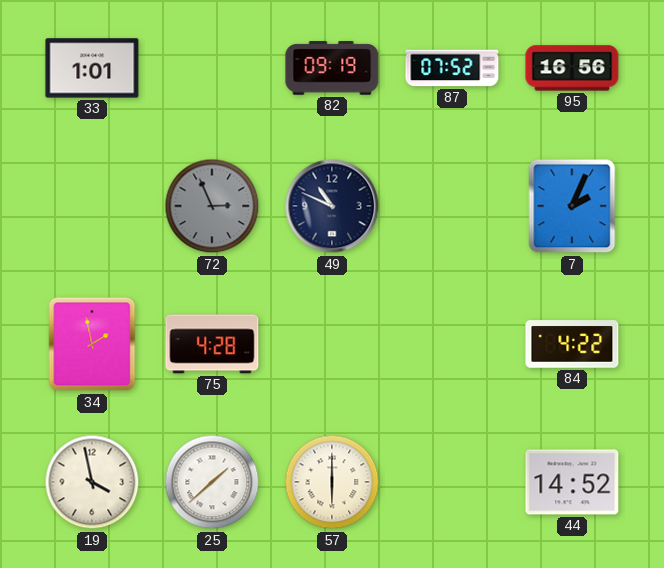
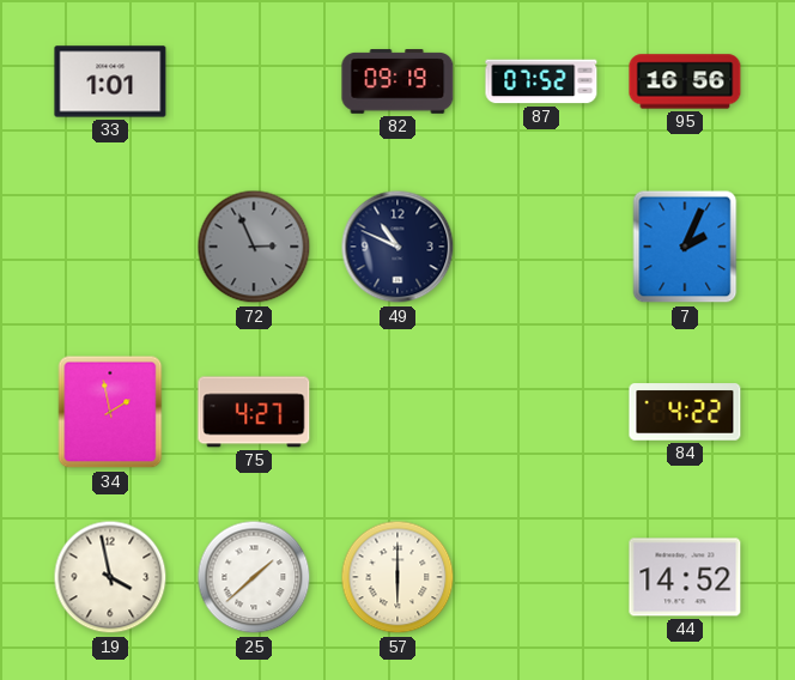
75: 4:28 -> 4:27
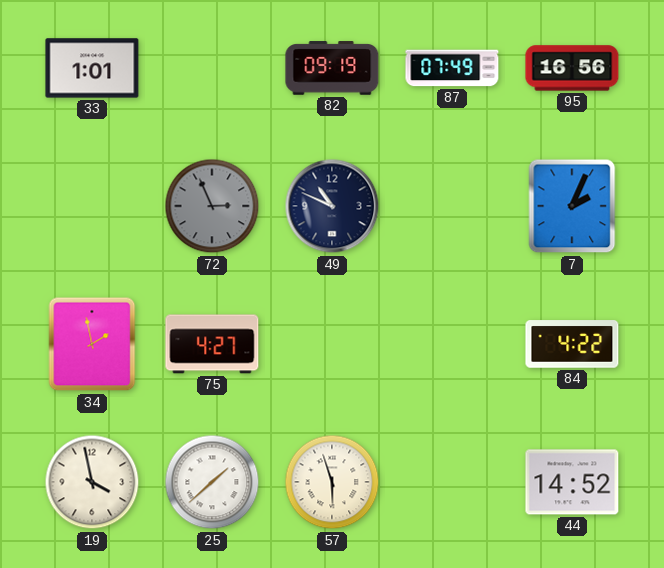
87: 07:52 -> 07:49
57: 6:00 -> 5:57
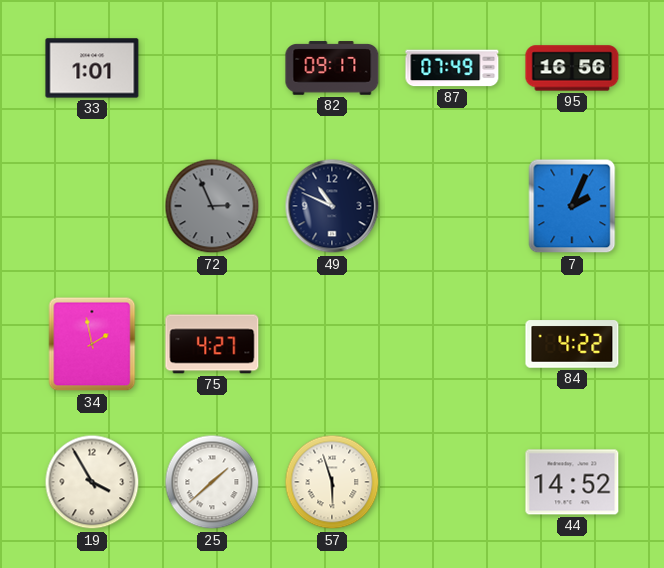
82: 09:19 -> 09:17
19: 3:58 -> 3:55
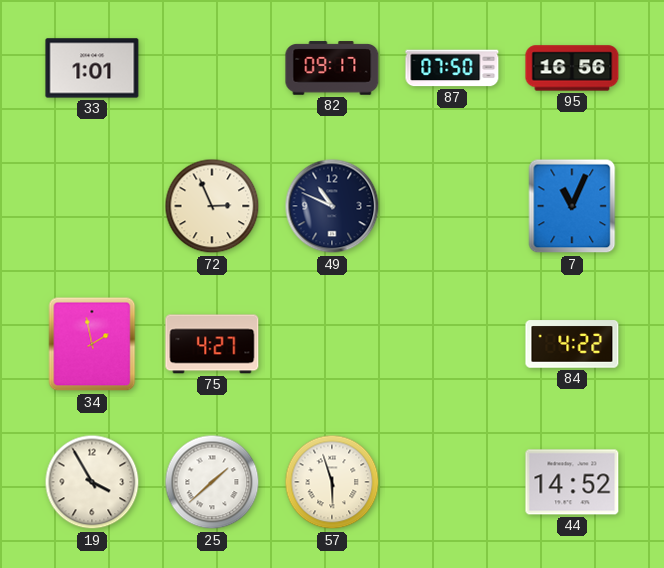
87: 07:49 -> 07:50
72 dial: grey -> cream
7: 2:04 -> 11:04
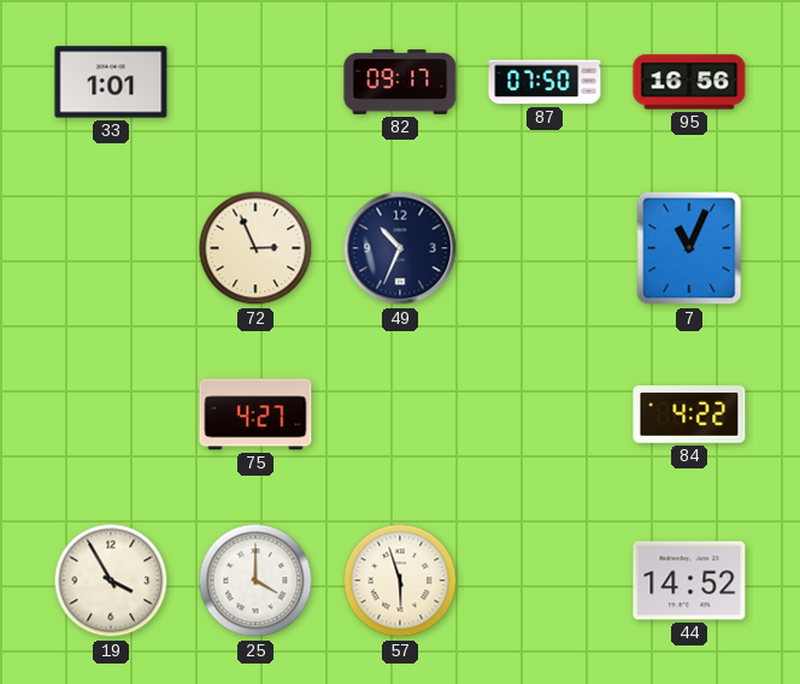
49: 10:49 -> 10:34
34: 1:58 -> none
25: 1:38 -> 4:00
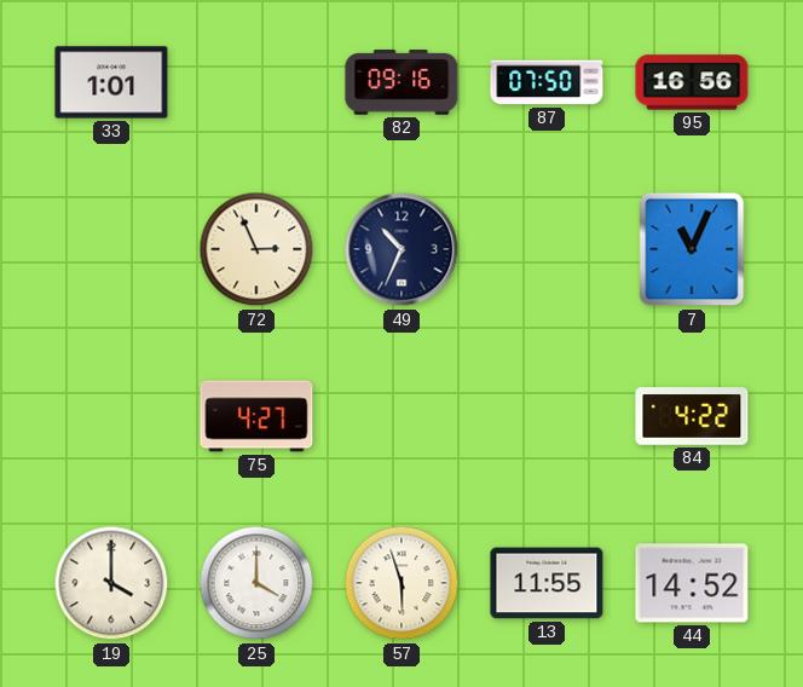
82: 09:17 -> 09:16
19: 3:55 -> 4:00
13: none -> 11:55
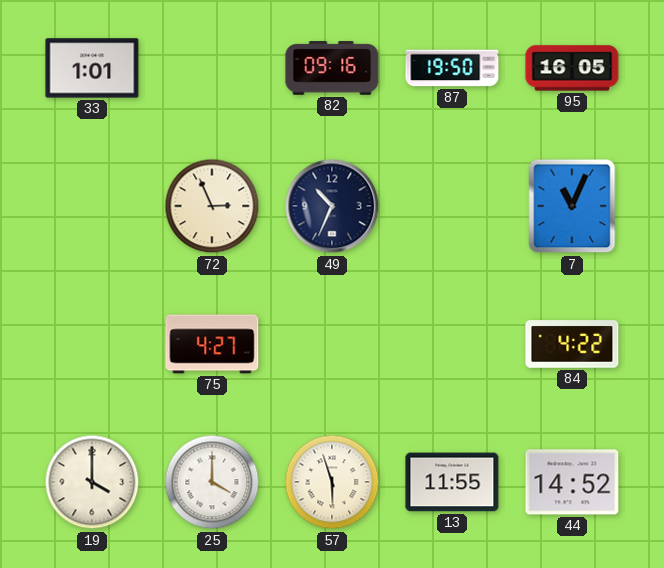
87: 07:50 -> 19:50
95: 16:56 -> 16:05
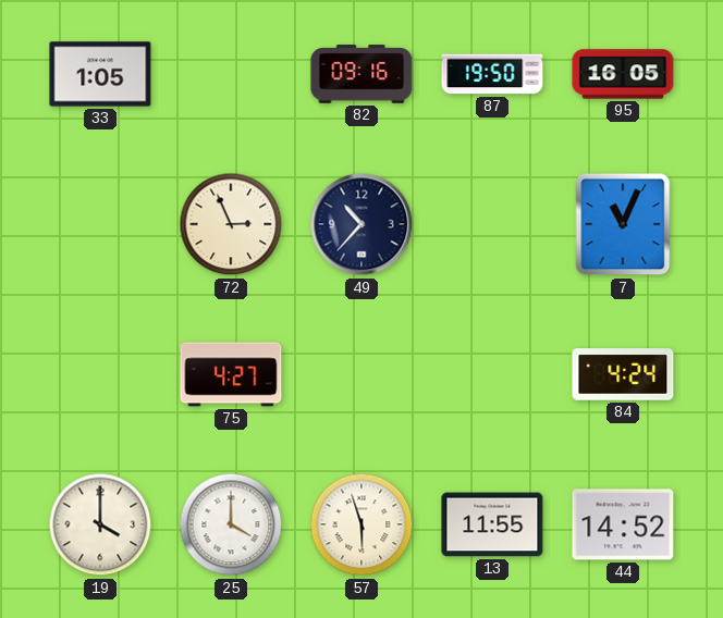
33: 1:01 -> 1:05
49: 10:34 -> 10:37
84: 4:22 -> 4:24
